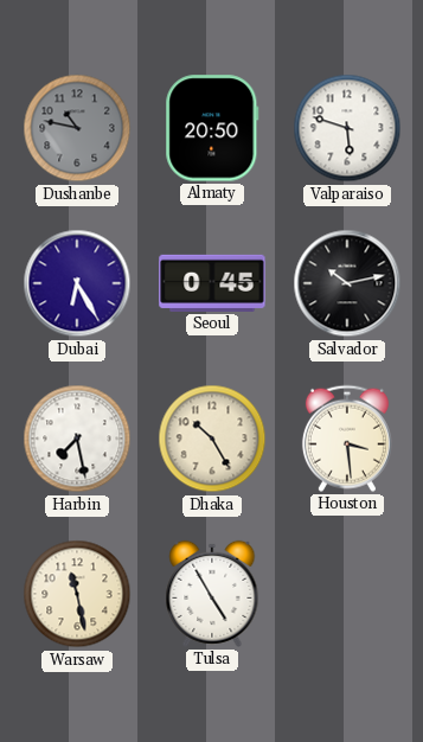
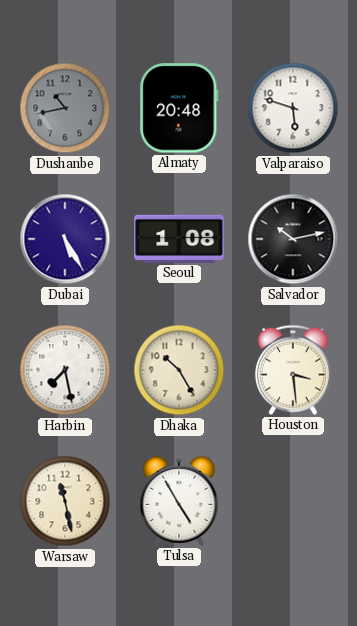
Dushanbe: 10:47 -> 10:43
Almaty: 20:50 -> 20:48
Dubai: 6:25 -> 5:25
Seoul: 0:45 -> 1:08
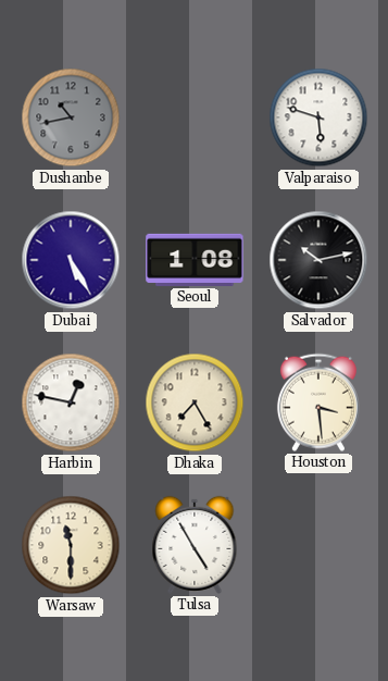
Almaty: 20:48 -> none
Harbin: 7:28 -> 12:47
Dhaka: 10:25 -> 7:25
Warsaw: 11:28 -> 11:30
